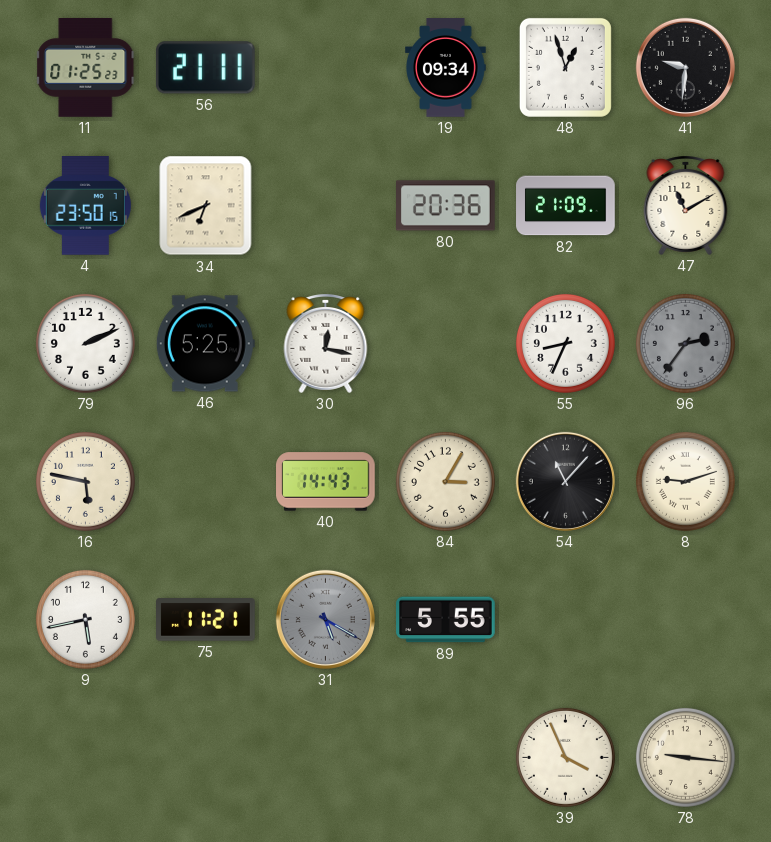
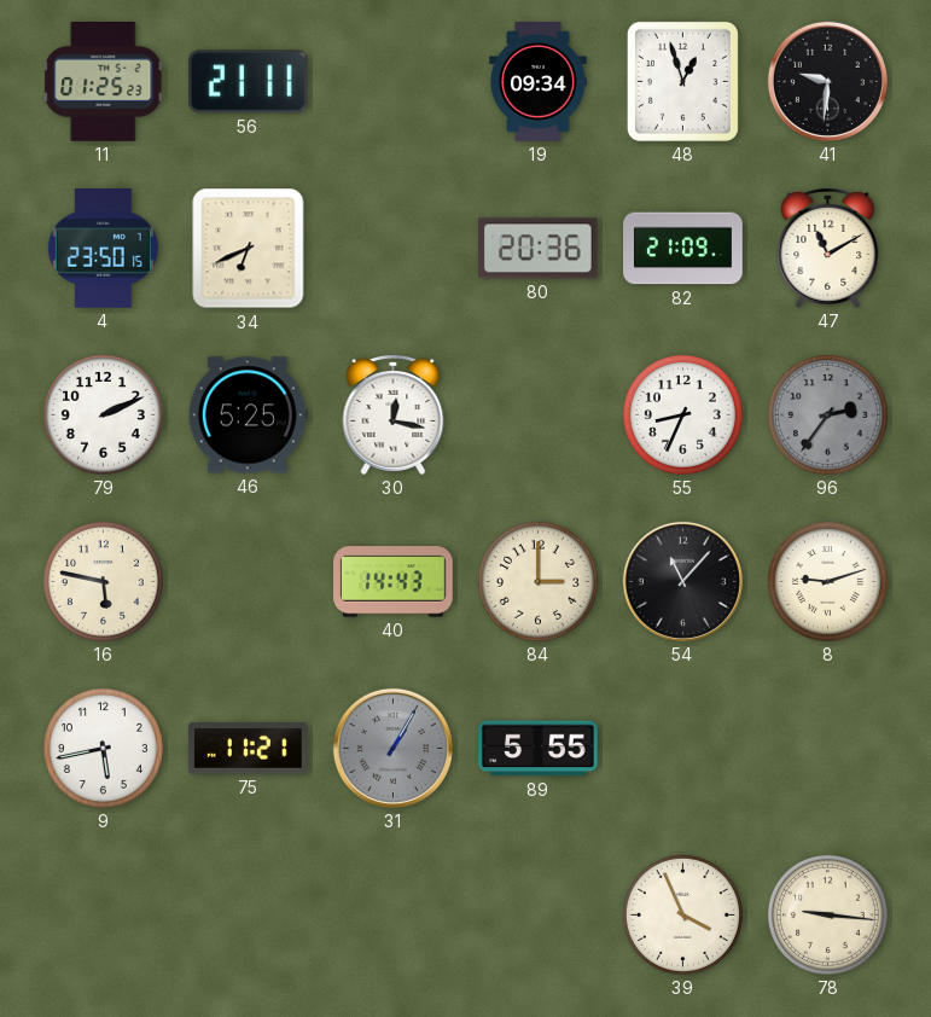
84: 3:05 -> 3:00
31: 5:20 -> 1:05
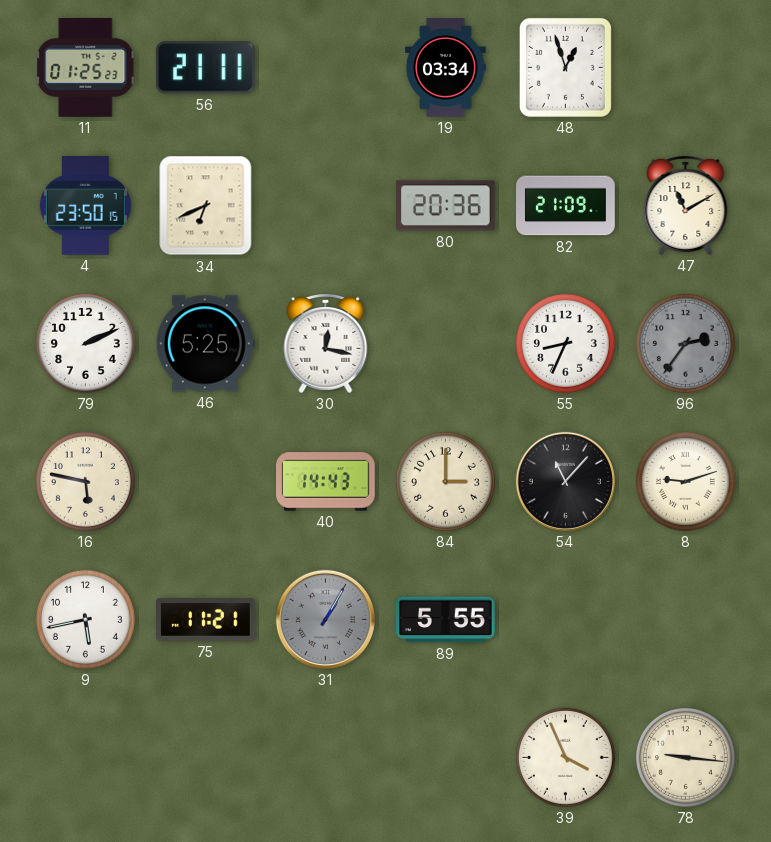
19: 09:34 -> 03:34
41: 9:31 -> none
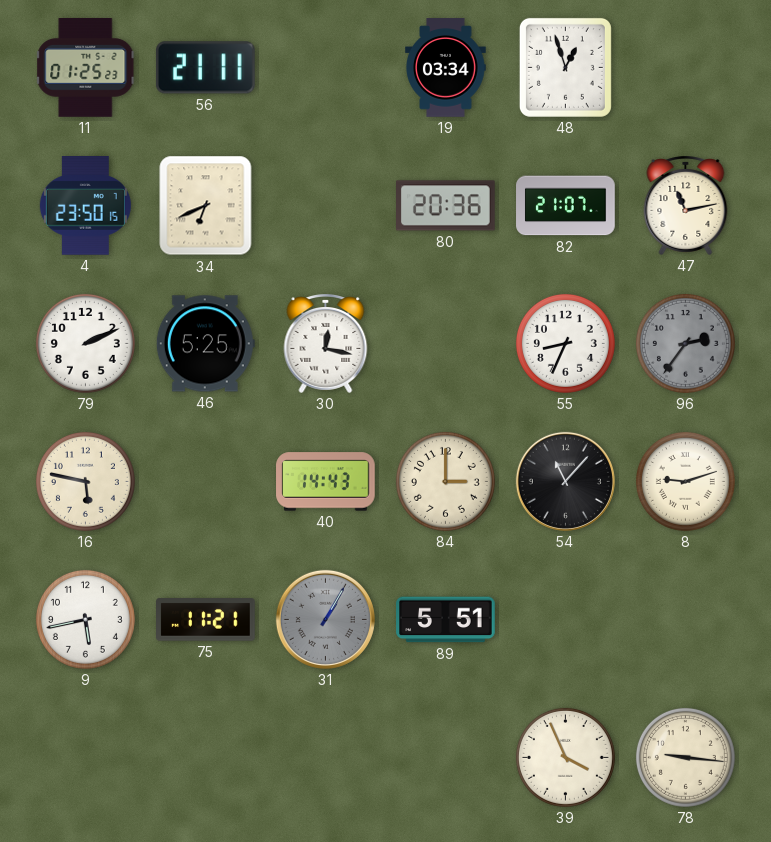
82: 21:09 -> 21:07
47: 11:10 -> 11:13
89: 5:55 -> 5:51
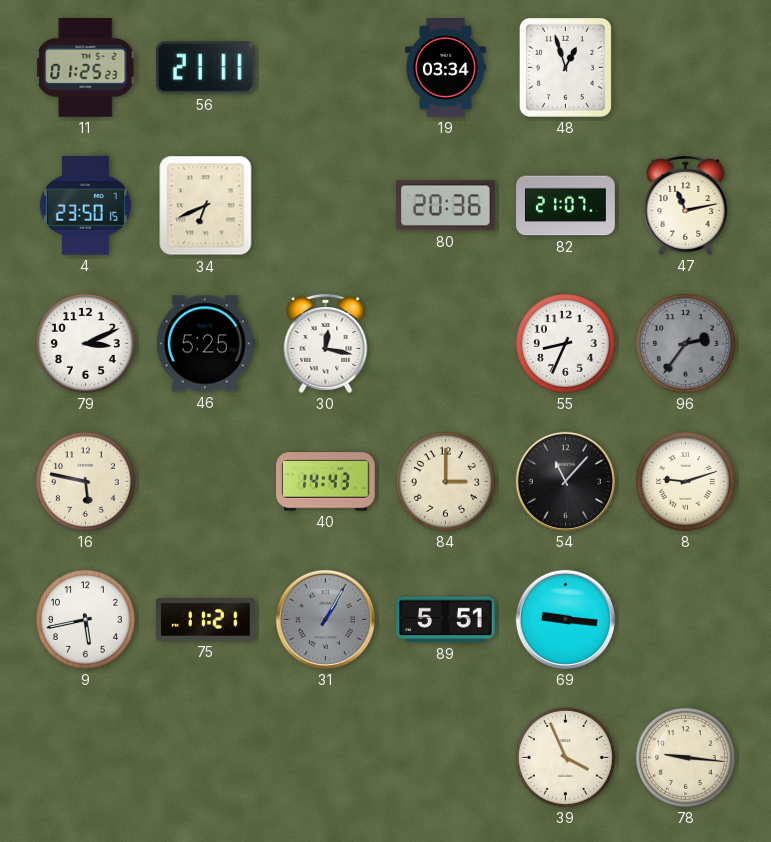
79: 2:11 -> 3:11
69: none -> 9:16
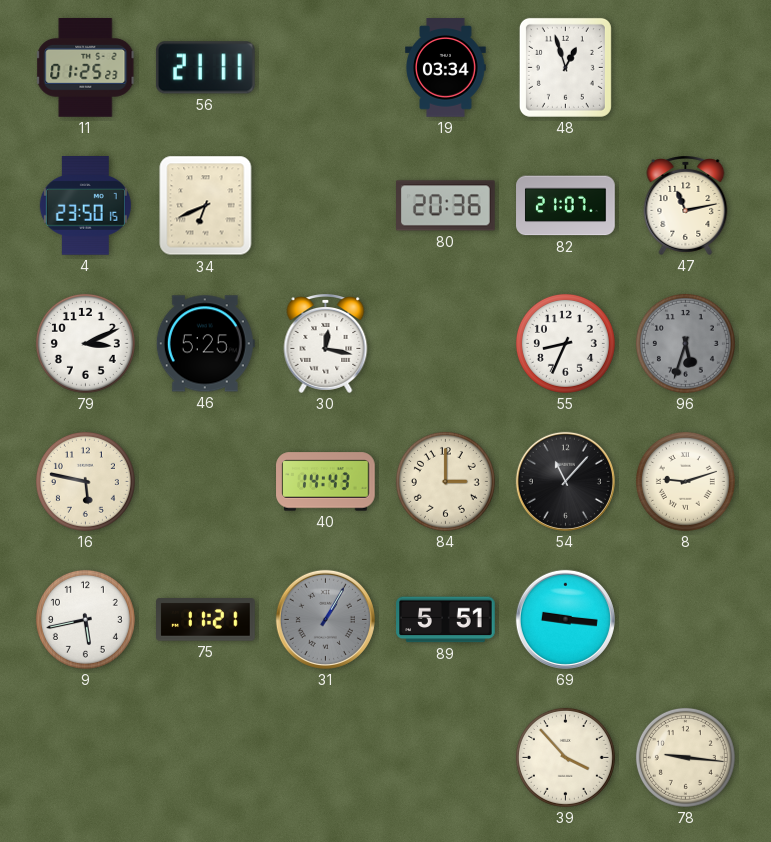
96: 2:36 -> 5:33
39: 3:56 -> 3:53
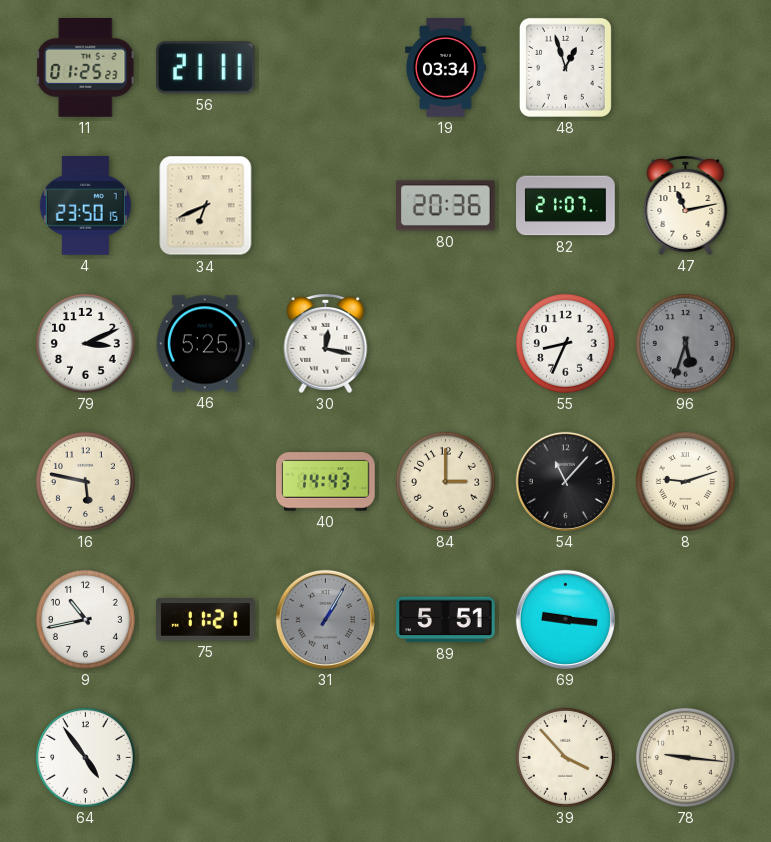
9: 5:43 -> 10:43
64: none -> 4:54
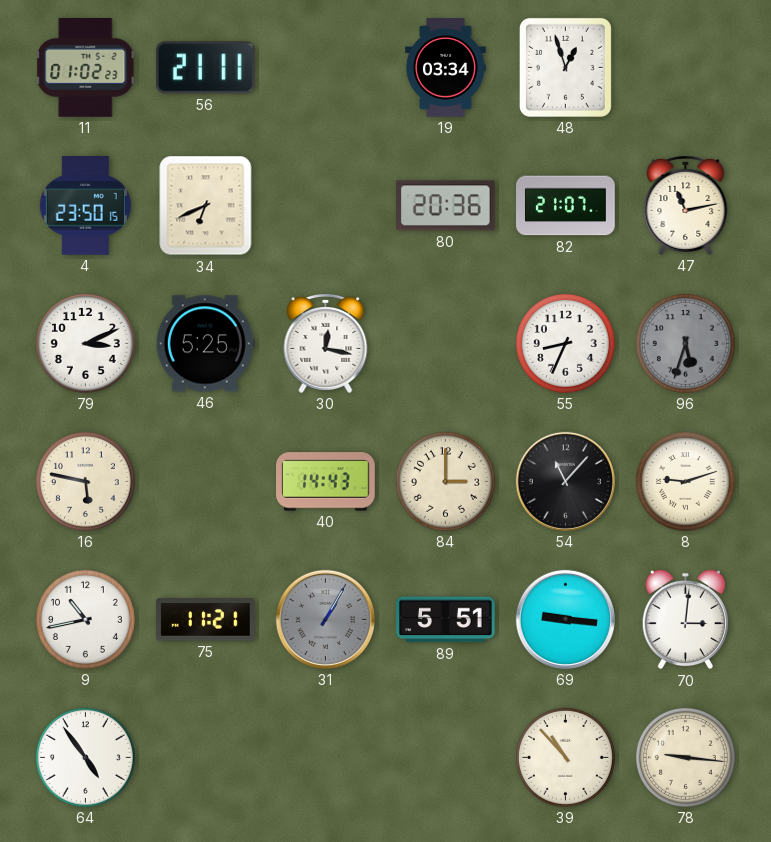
11: 01:25 -> 01:02
70: none -> 3:01
39: 3:53 -> 10:53
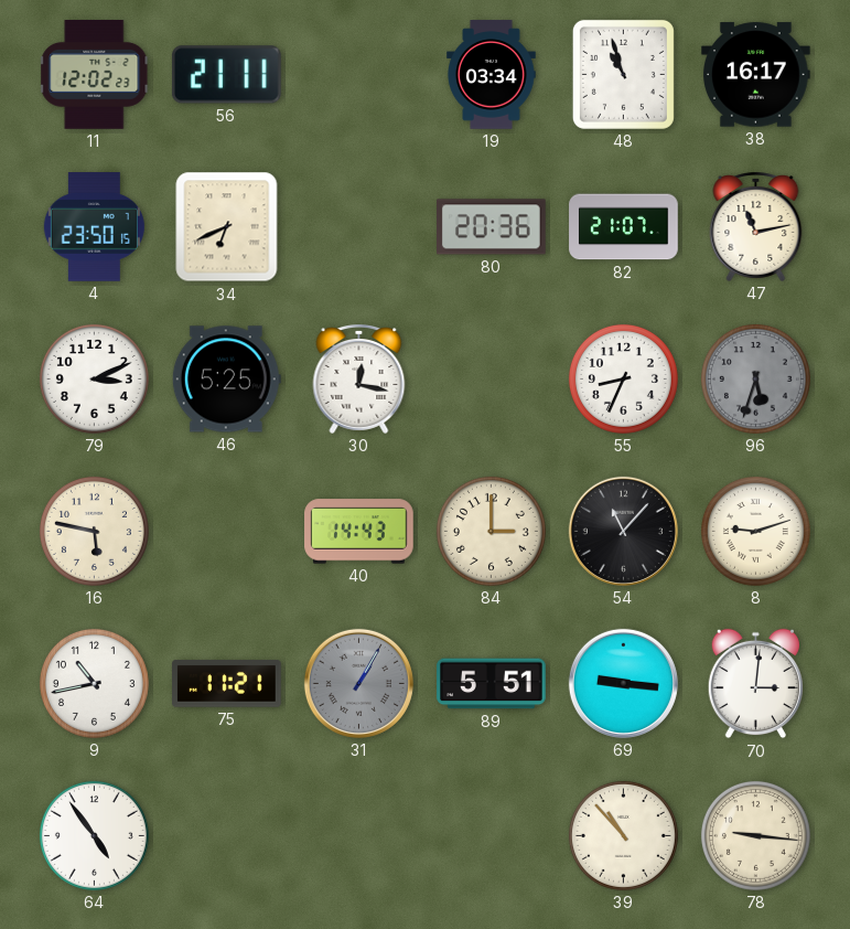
11: 01:02 -> 12:02
48: 12:57 -> 10:57
38: none -> 16:17
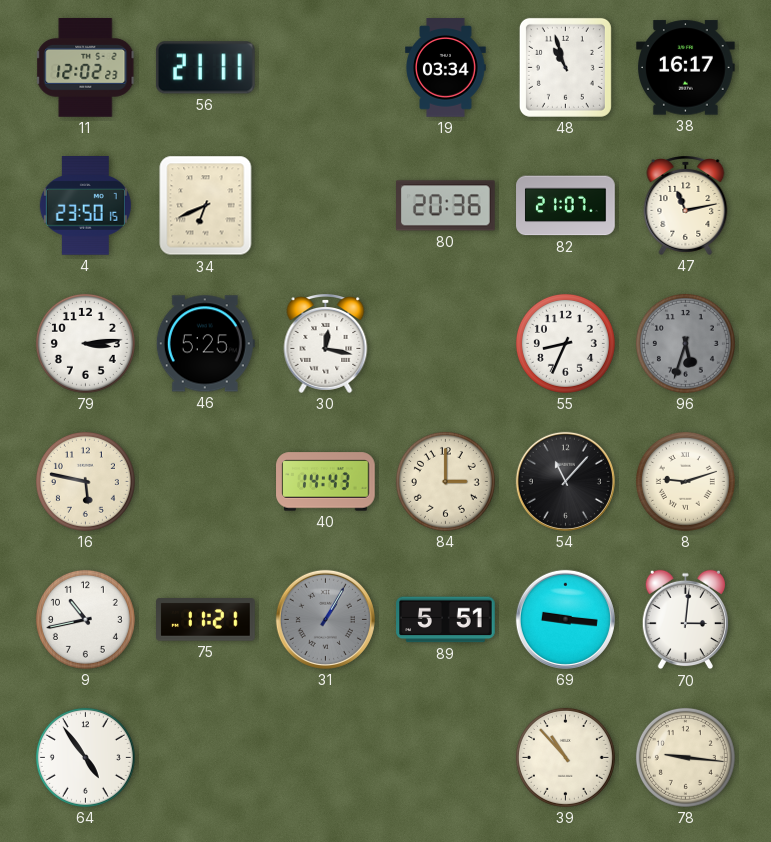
79: 3:11 -> 3:14
